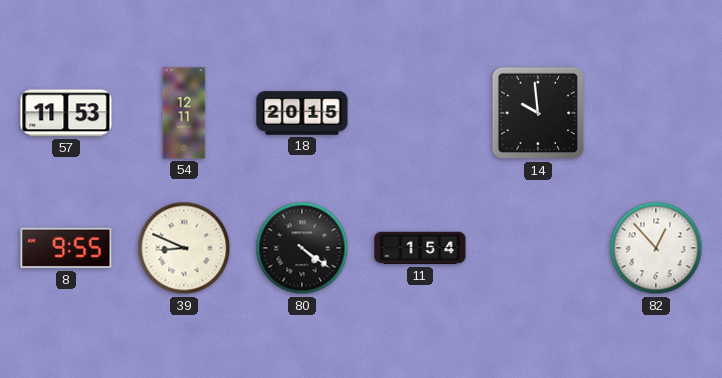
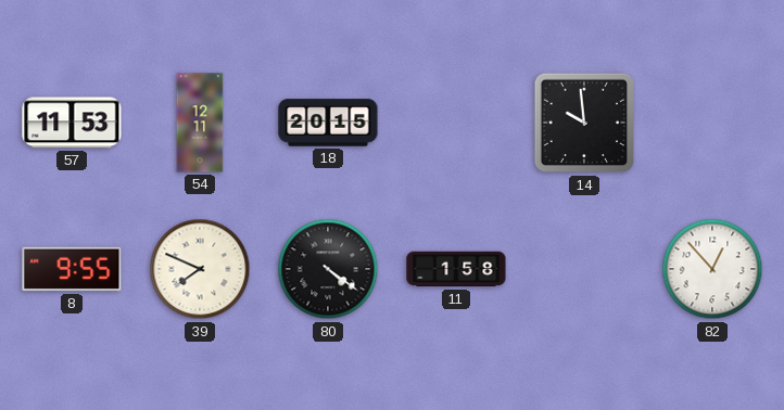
39: 8:49 -> 7:49
11: 1:54 -> 1:58
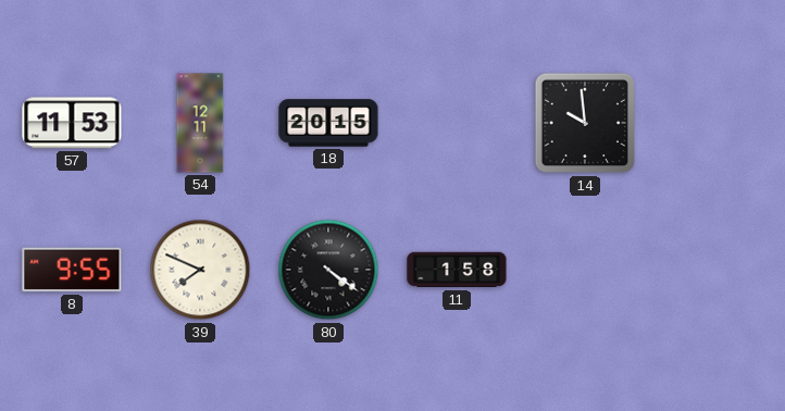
82: 12:53 -> none
